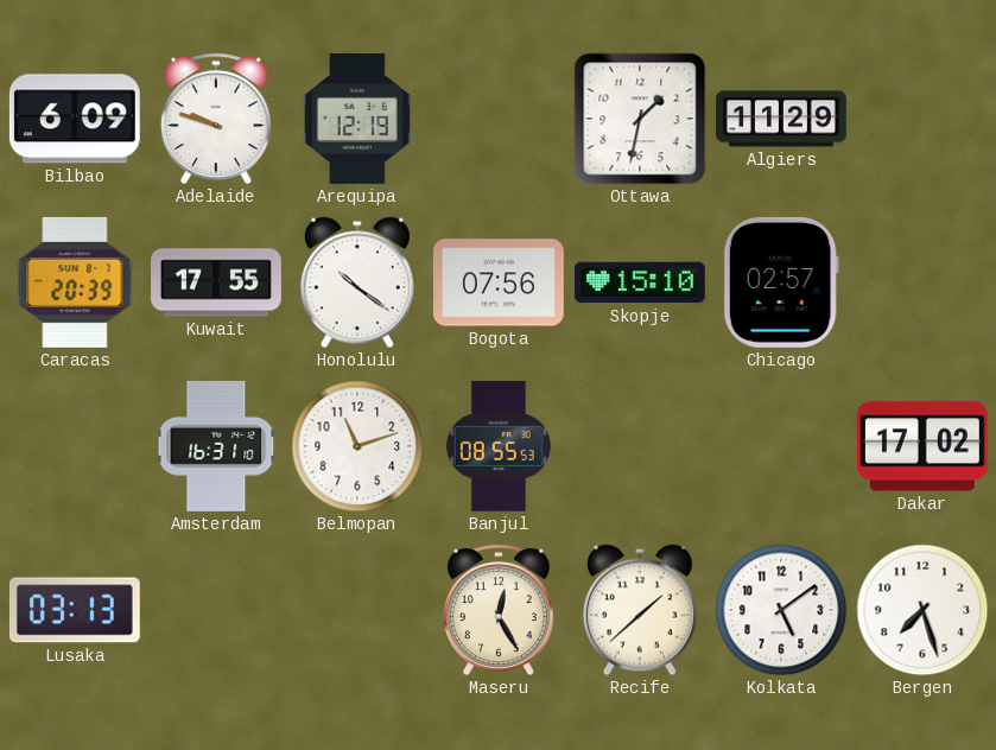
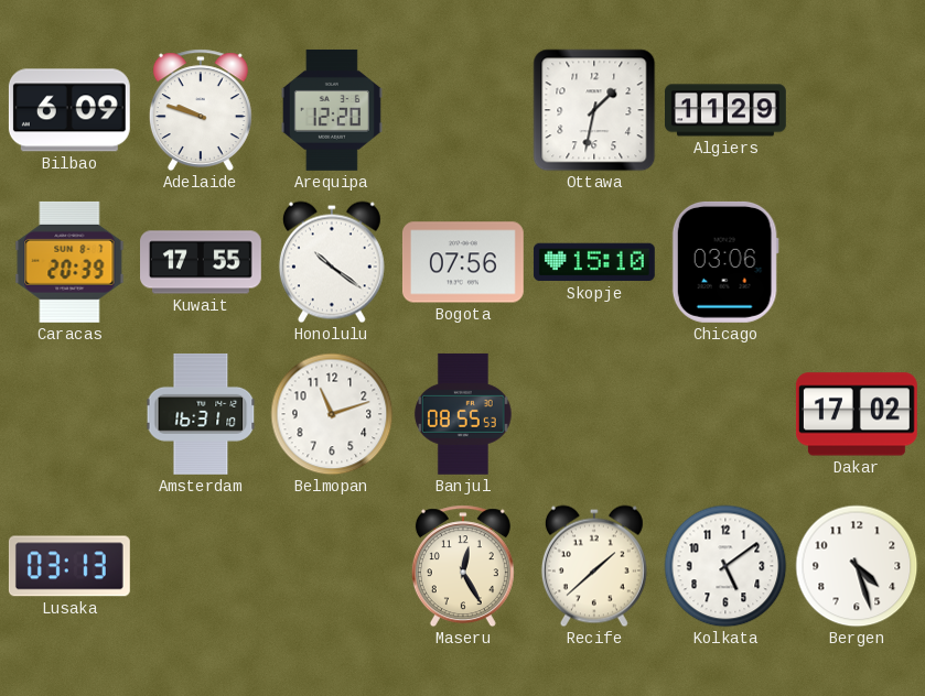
Arequipa: 12:19 -> 12:20
Chicago: 02:57 -> 03:06
Bergen: 7:27 -> 4:27
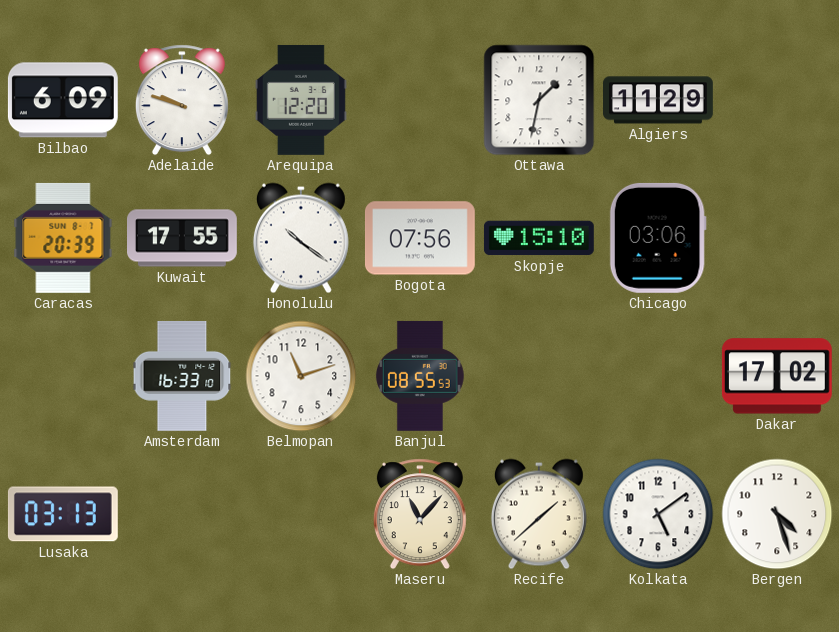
Amsterdam: 16:31 -> 16:33
Maseru: 12:25 -> 11:07
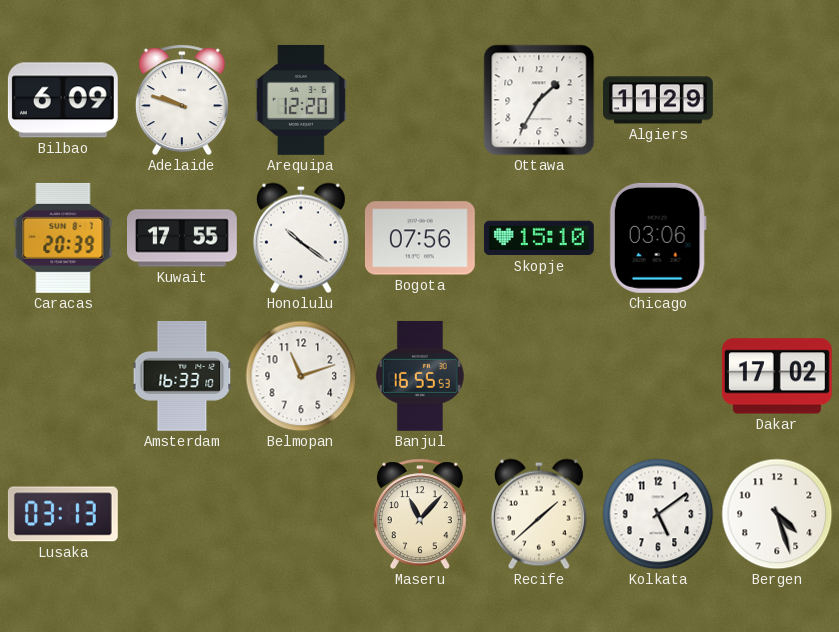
Ottawa: 1:32 -> 1:35
Banjul: 08:55 -> 16:55
